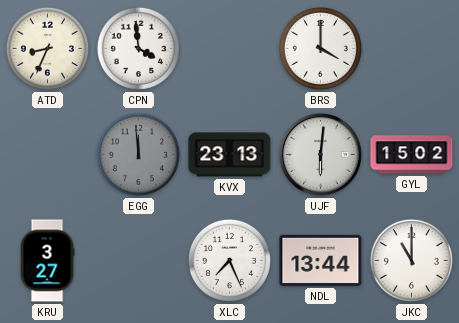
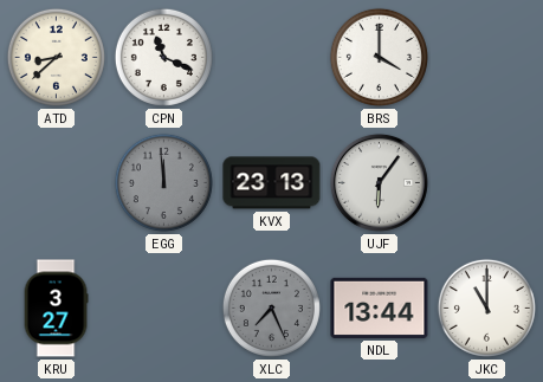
ATD: 8:34 -> 8:38
CPN: 3:59 -> 11:19
UJF: 6:01 -> 6:06
GYL: 15:02 -> none
XLC dial: white -> grey
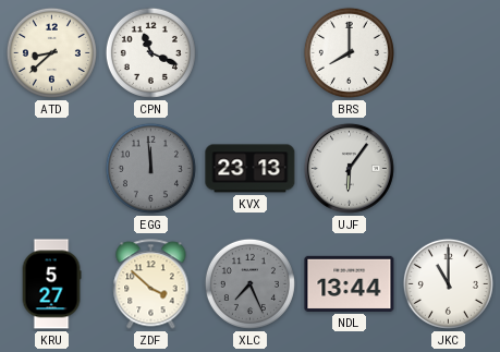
BRS: 4:00 -> 8:00
KRU: 3:27 -> 5:27
ZDF: none -> 3:52
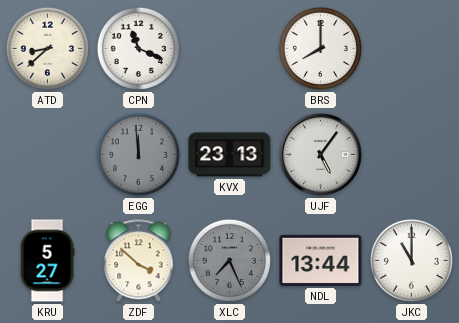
UJF: 6:06 -> 5:06
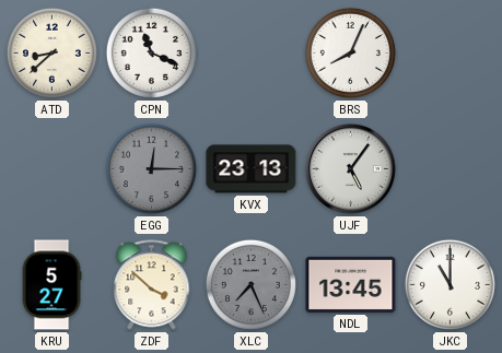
BRS: 8:00 -> 8:04
EGG: 11:59 -> 12:15
NDL: 13:44 -> 13:45
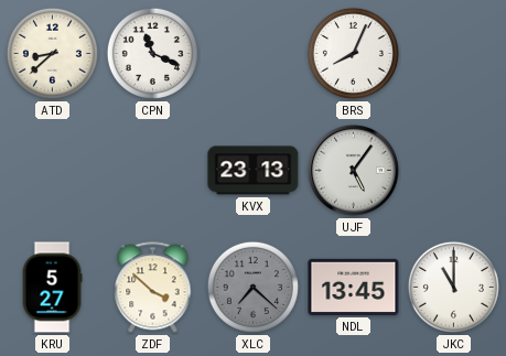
EGG: 12:15 -> none
XLC: 7:26 -> 7:22
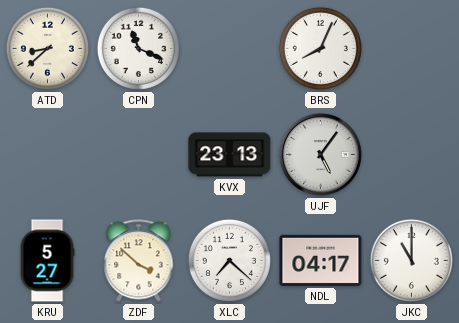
XLC dial: grey -> white
NDL: 13:45 -> 04:17
